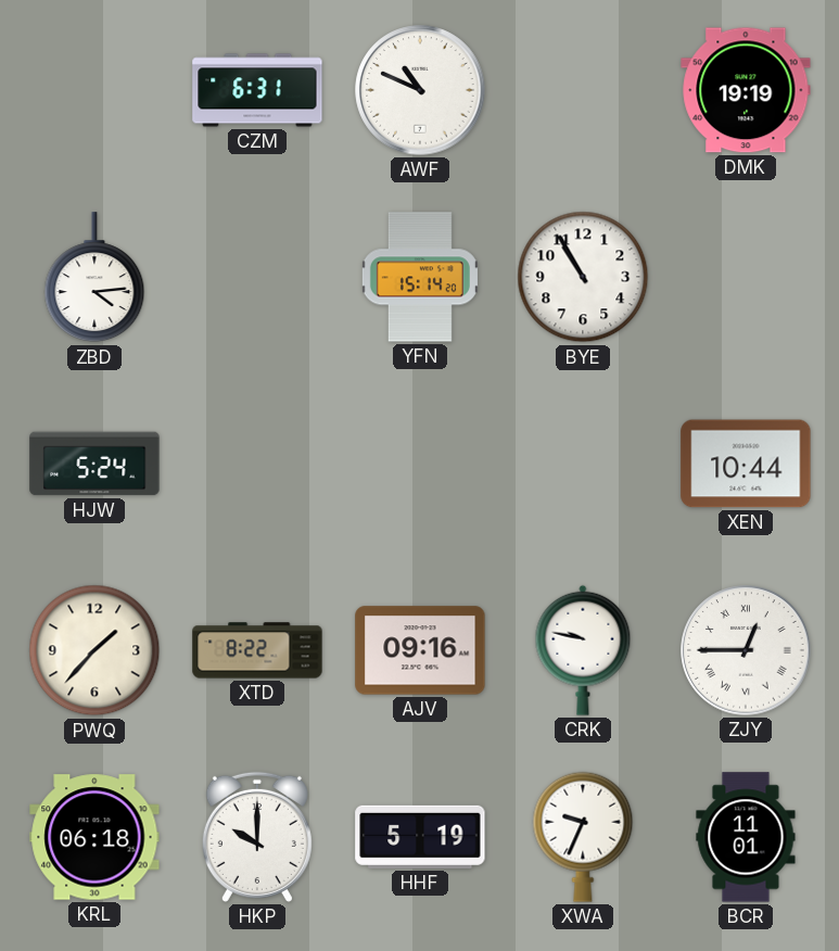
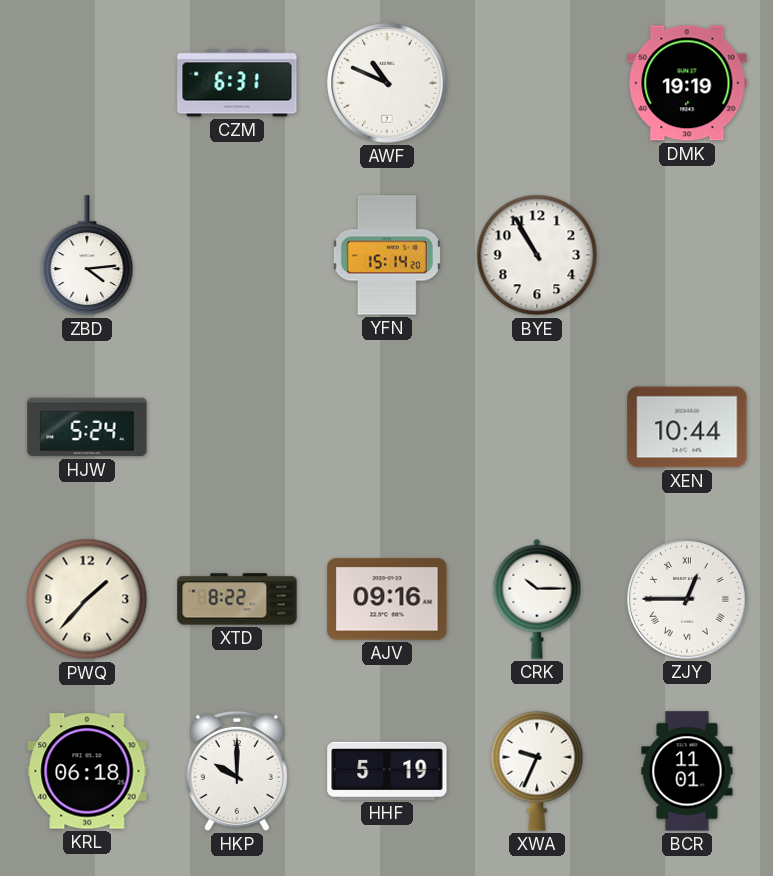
CRK: 9:47 -> 10:15
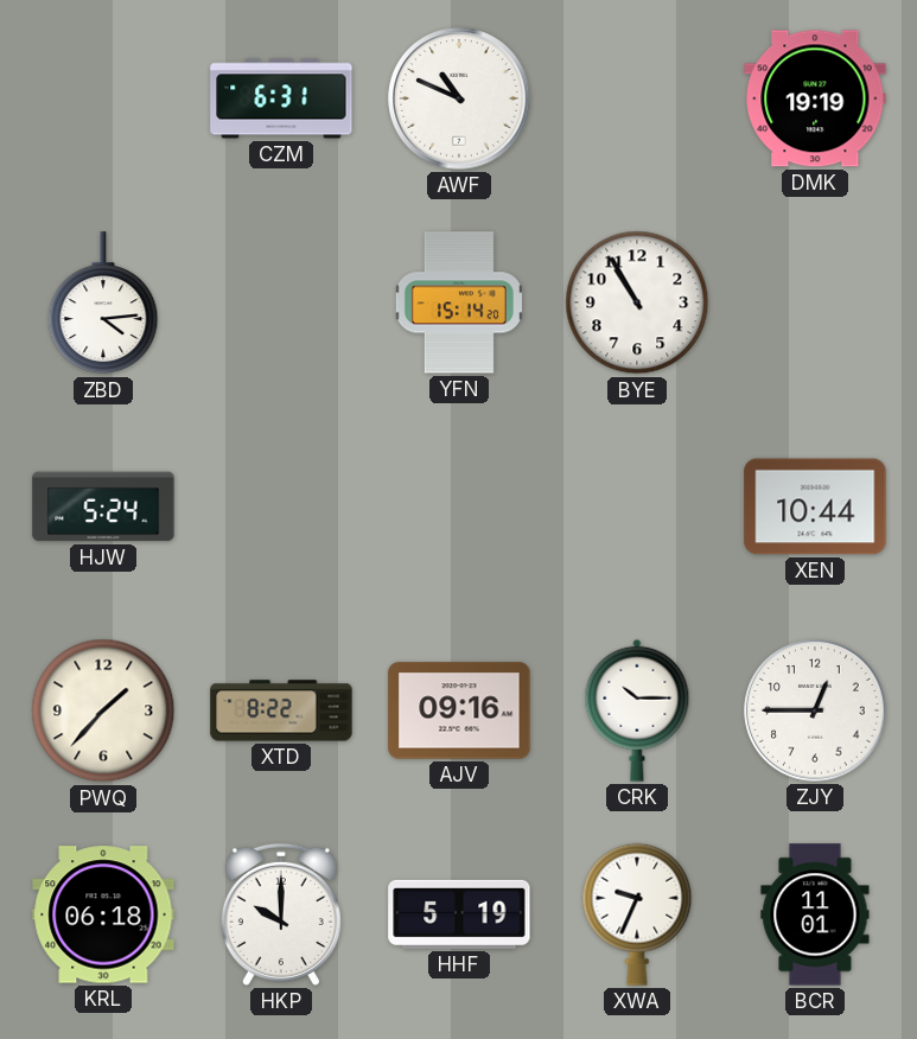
ZJY numerals: Roman -> Arabic
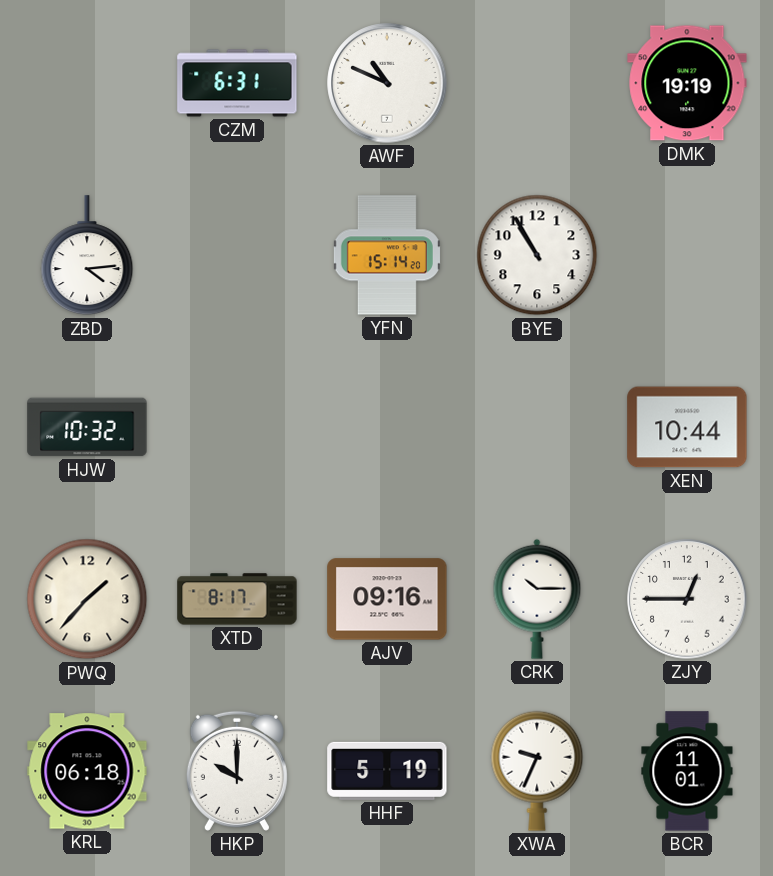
HJW: 5:24 -> 10:32
XTD: 8:22 -> 8:17
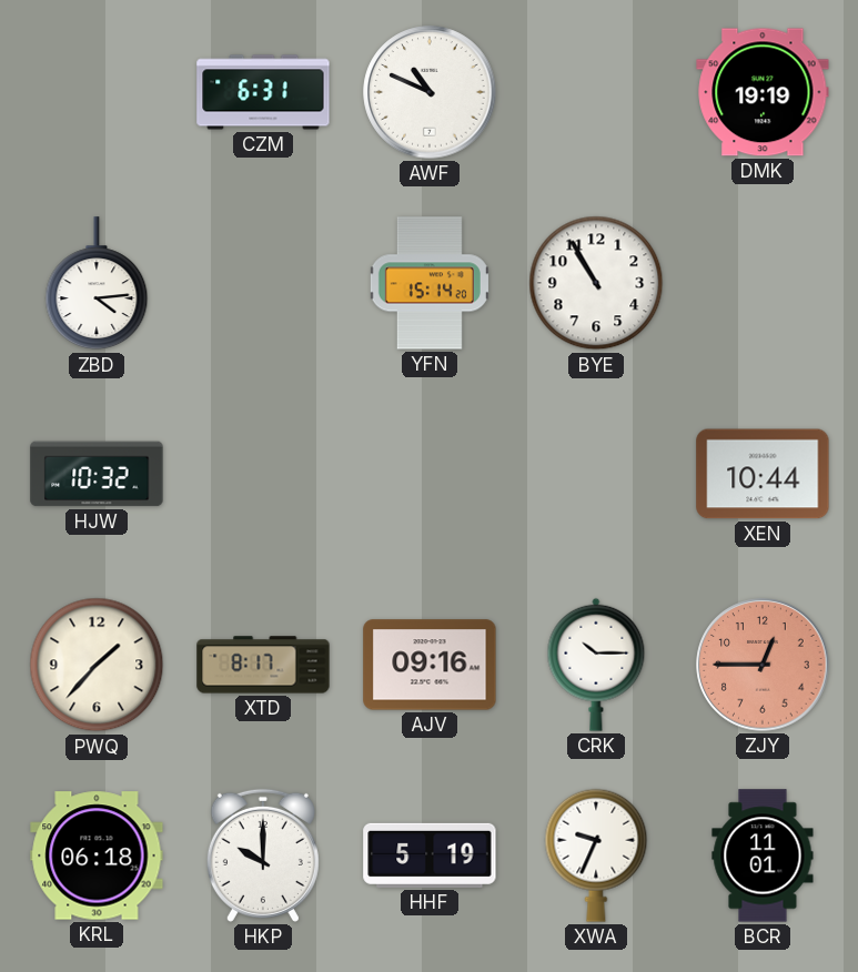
ZJY dial: white -> salmon
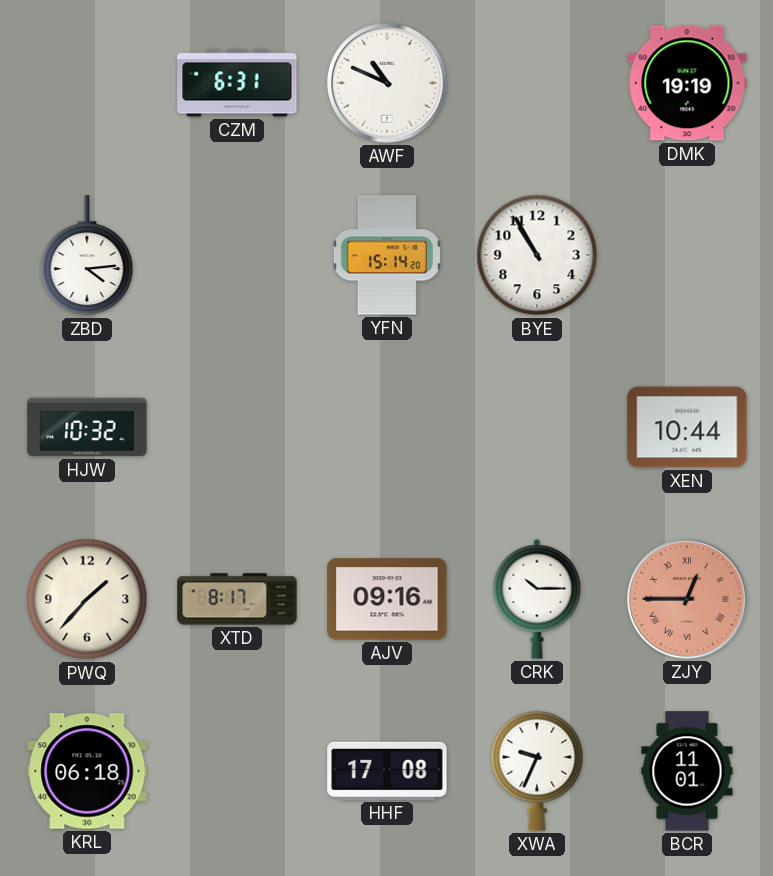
ZJY numerals: Arabic -> Roman
HKP: 10:00 -> none
HHF: 5:19 -> 17:08
